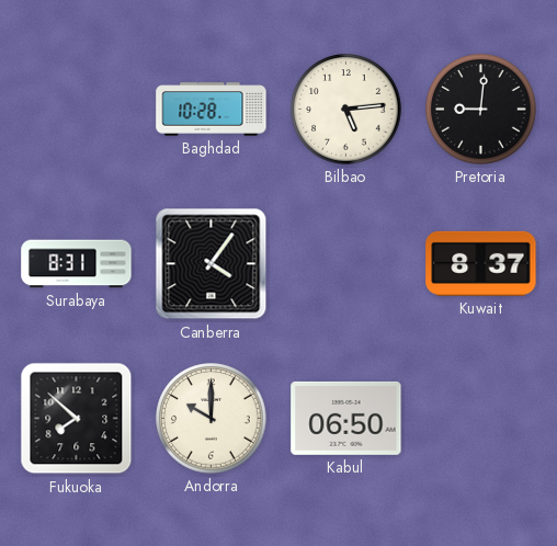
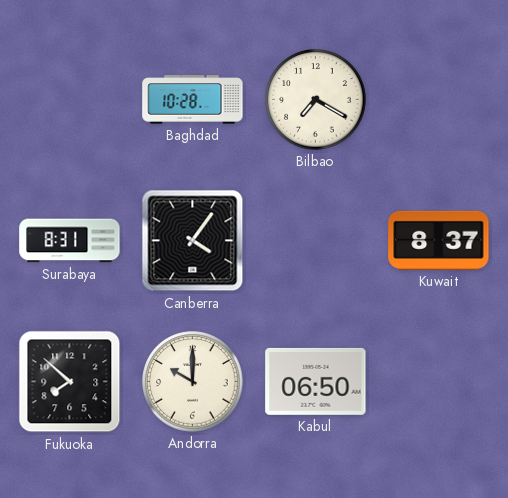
Bilbao: 5:14 -> 7:20
Pretoria: 9:01 -> none
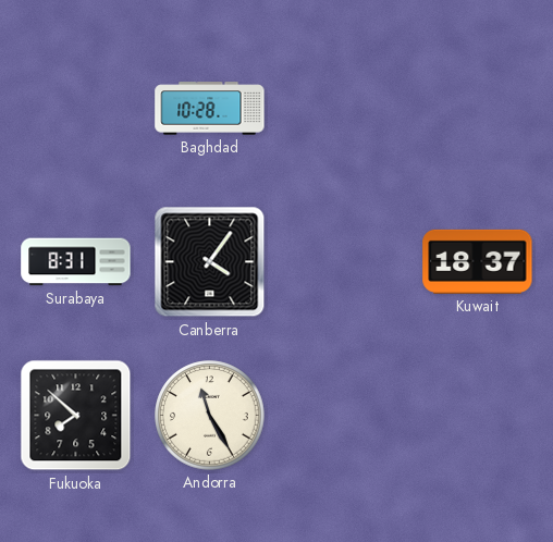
Bilbao: 7:20 -> none
Kuwait: 8:37 -> 18:37
Andorra: 10:00 -> 11:25
Kabul: 06:50 -> none
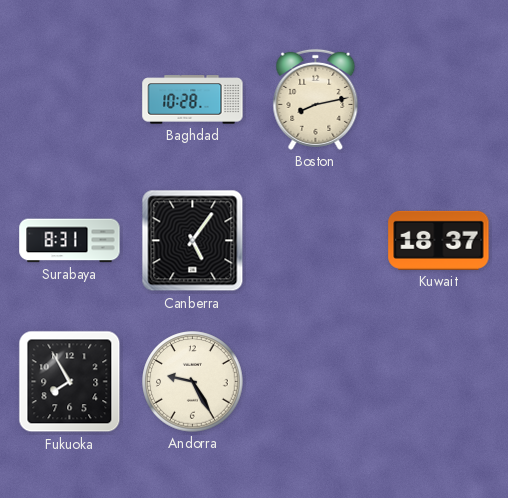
Boston: none -> 8:13
Canberra: 4:06 -> 5:06
Fukuoka: 7:52 -> 7:55
Andorra: 11:25 -> 9:25
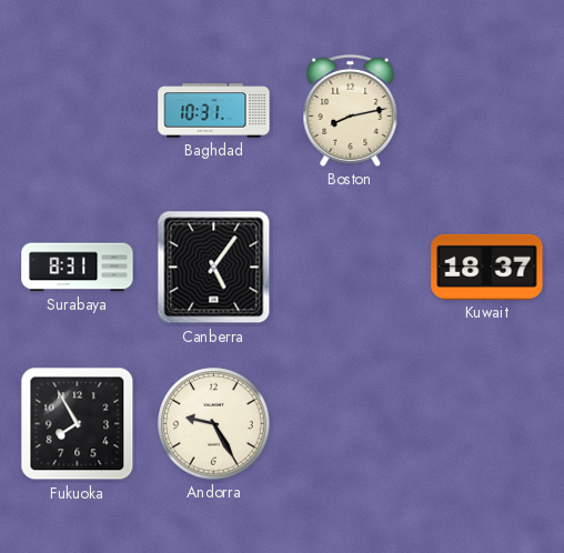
Baghdad: 10:28 -> 10:31
